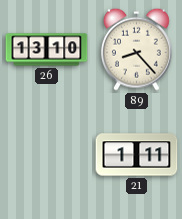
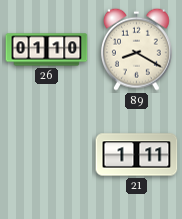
26: 13:10 -> 01:10
89: 8:23 -> 8:20
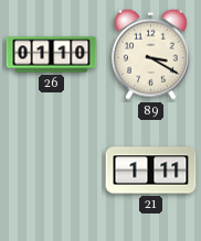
89: 8:20 -> 3:20
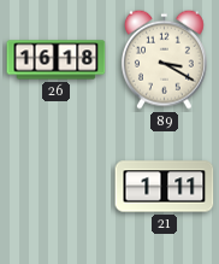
26: 01:10 -> 16:18
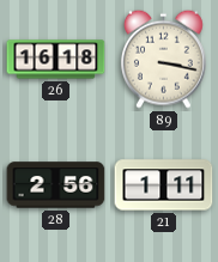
89: 3:20 -> 3:17
28: none -> 2:56
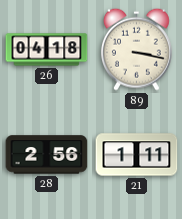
26: 16:18 -> 04:18
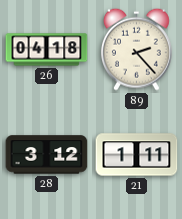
89: 3:17 -> 2:23
28: 2:56 -> 3:12
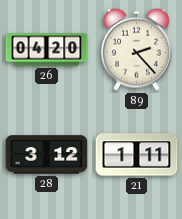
26: 04:18 -> 04:20
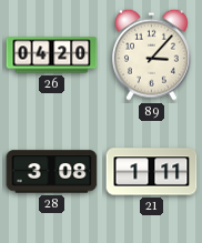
89: 2:23 -> 3:07
28: 3:12 -> 3:08
